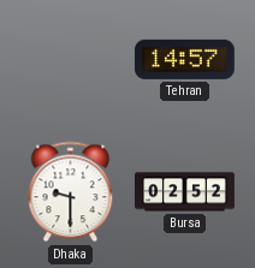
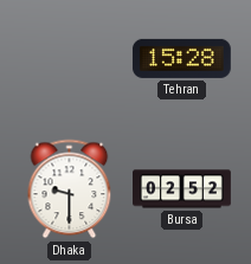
Tehran: 14:57 -> 15:28
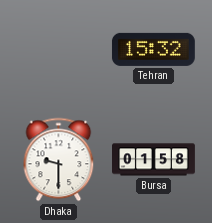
Tehran: 15:28 -> 15:32
Bursa: 02:52 -> 01:58
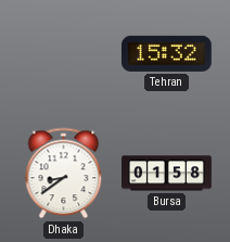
Dhaka: 9:30 -> 8:39
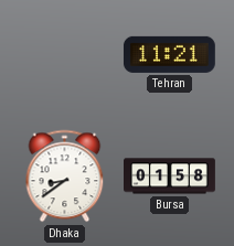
Tehran: 15:32 -> 11:21
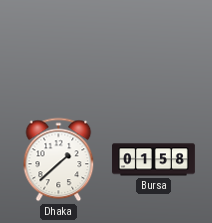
Tehran: 11:21 -> none
Dhaka: 8:39 -> 1:38
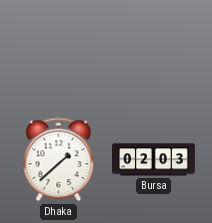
Bursa: 01:58 -> 02:03
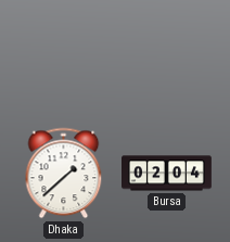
Bursa: 02:03 -> 02:04
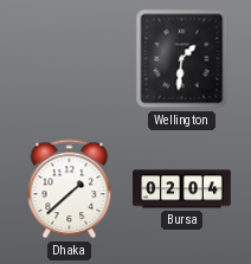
Wellington: none -> 1:31
